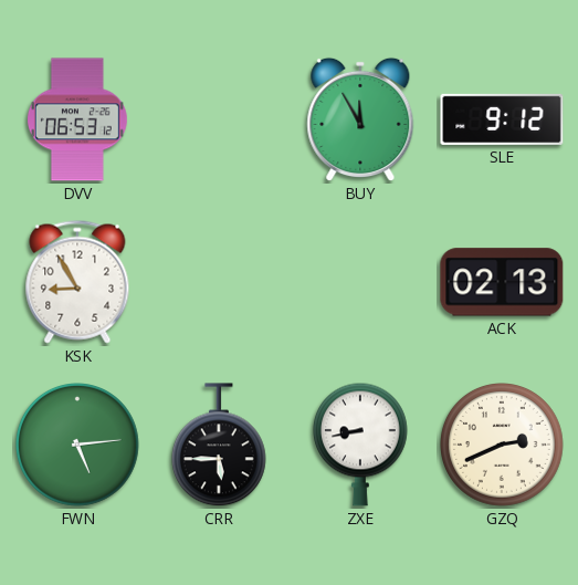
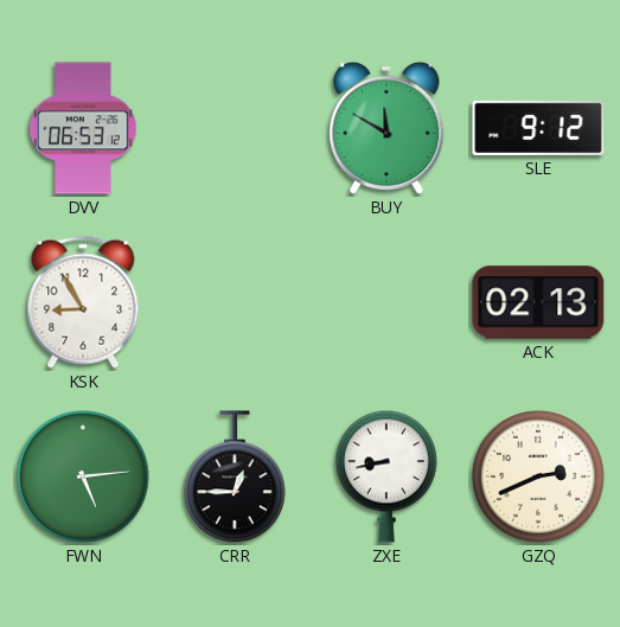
BUY: 11:55 -> 11:50
CRR: 5:45 -> 12:45
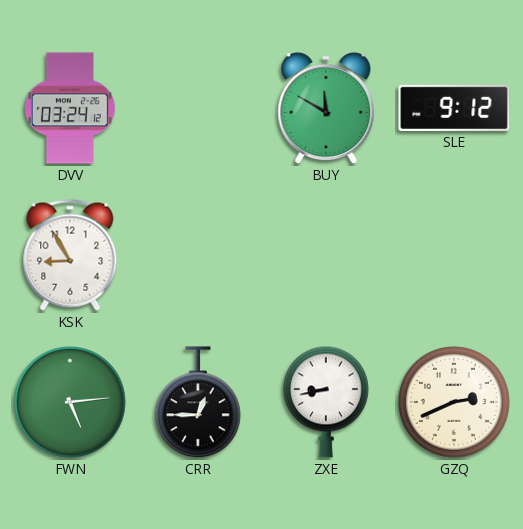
DVV: 06:53 -> 03:24
ACK: 02:13 -> none
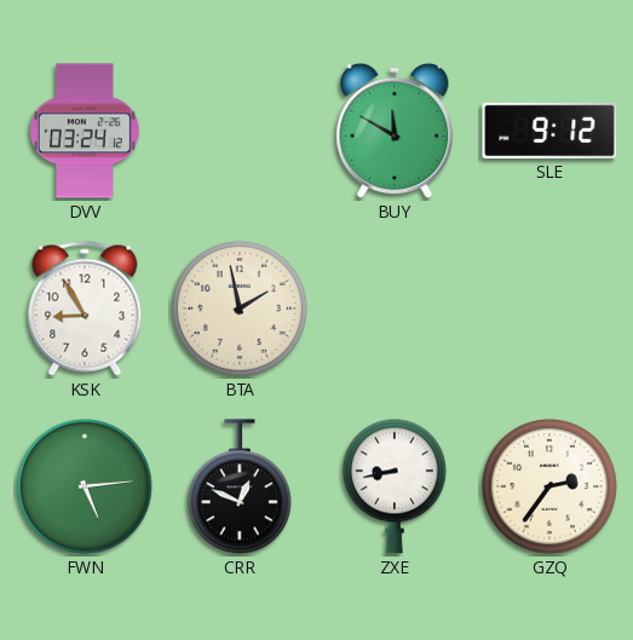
BTA: none -> 1:58
CRR: 12:45 -> 12:49
GZQ: 2:41 -> 2:36
